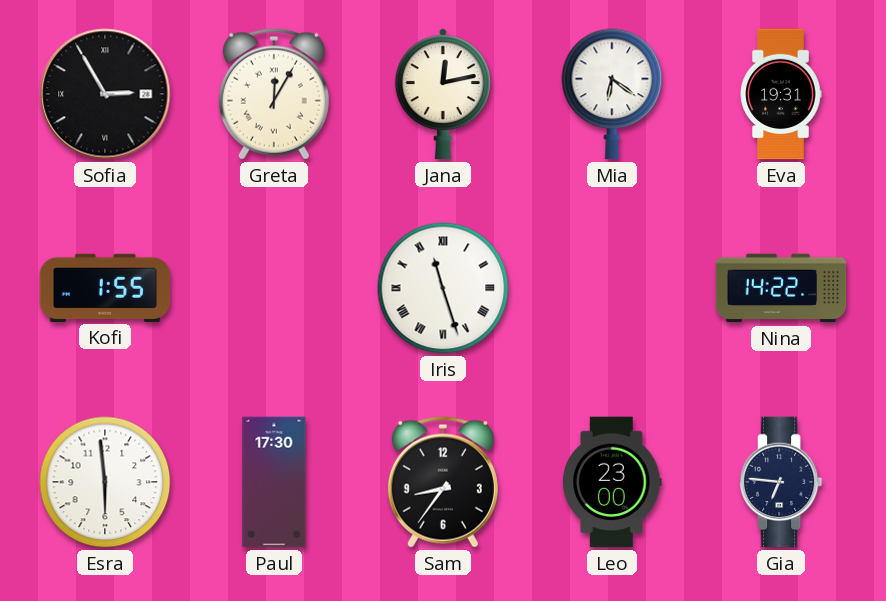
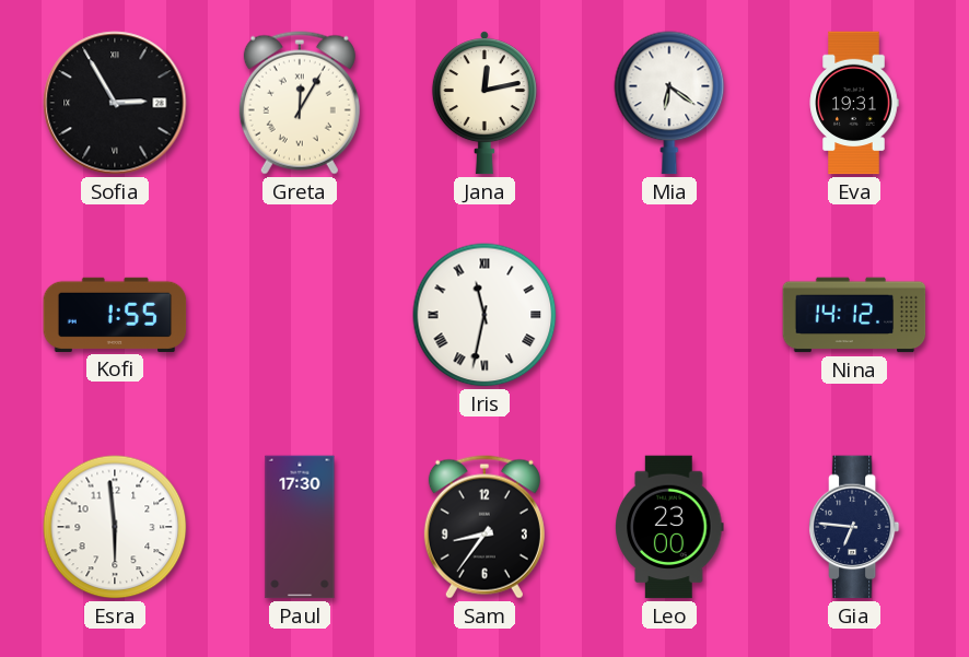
Iris: 11:27 -> 11:32
Nina: 14:22 -> 14:12
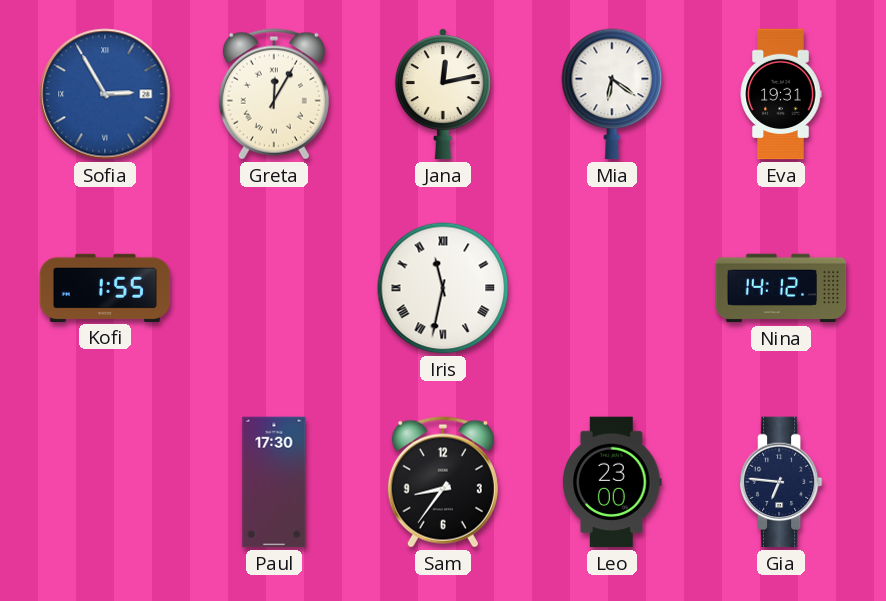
Sofia dial: black -> blue
Esra: 5:59 -> none
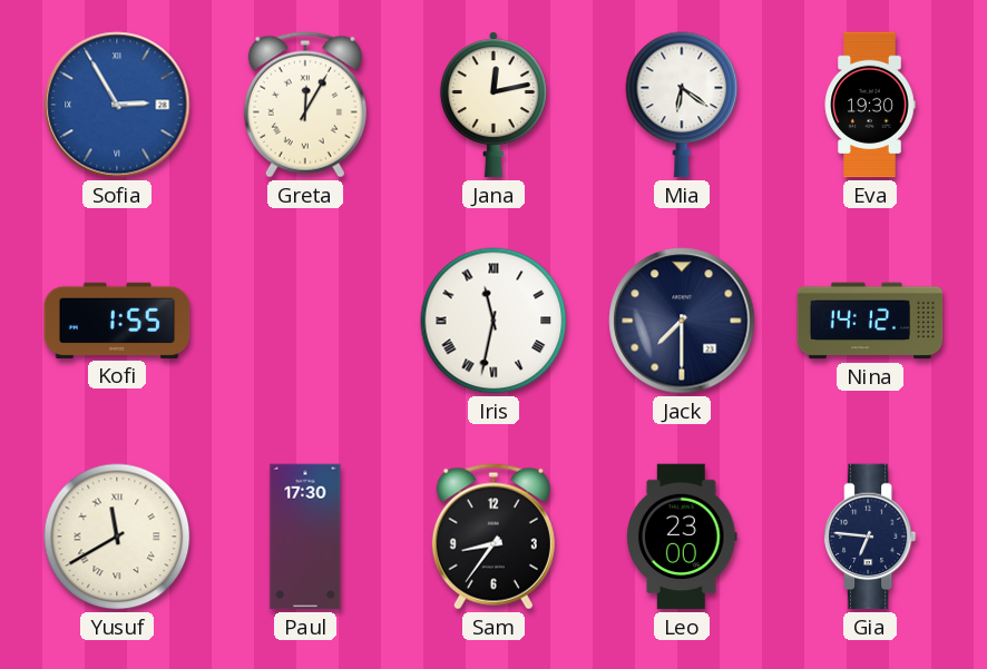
Eva: 19:31 -> 19:30
Jack: none -> 7:30
Yusuf: none -> 11:40
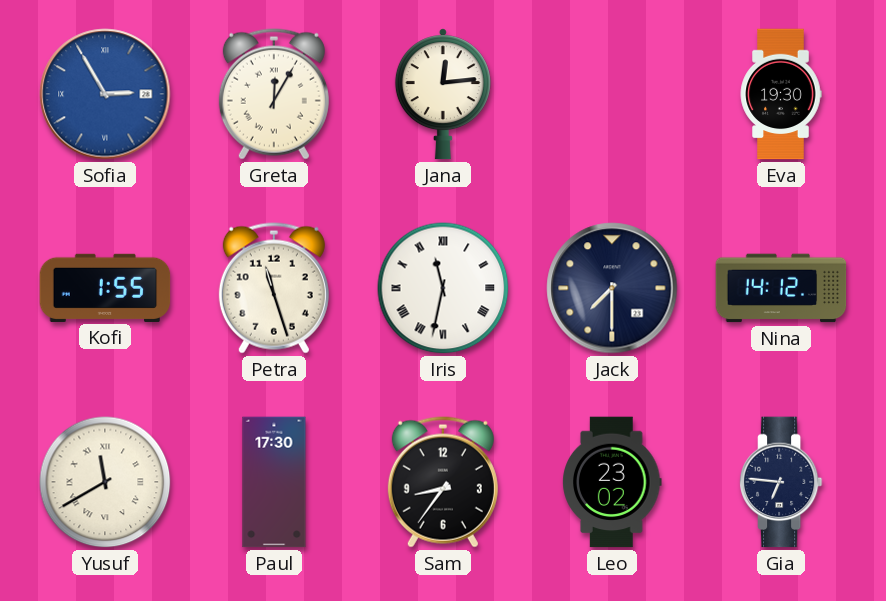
Jana: 12:13 -> 12:14
Mia: 6:21 -> none
Petra: none -> 11:27
Leo: 23:00 -> 23:02
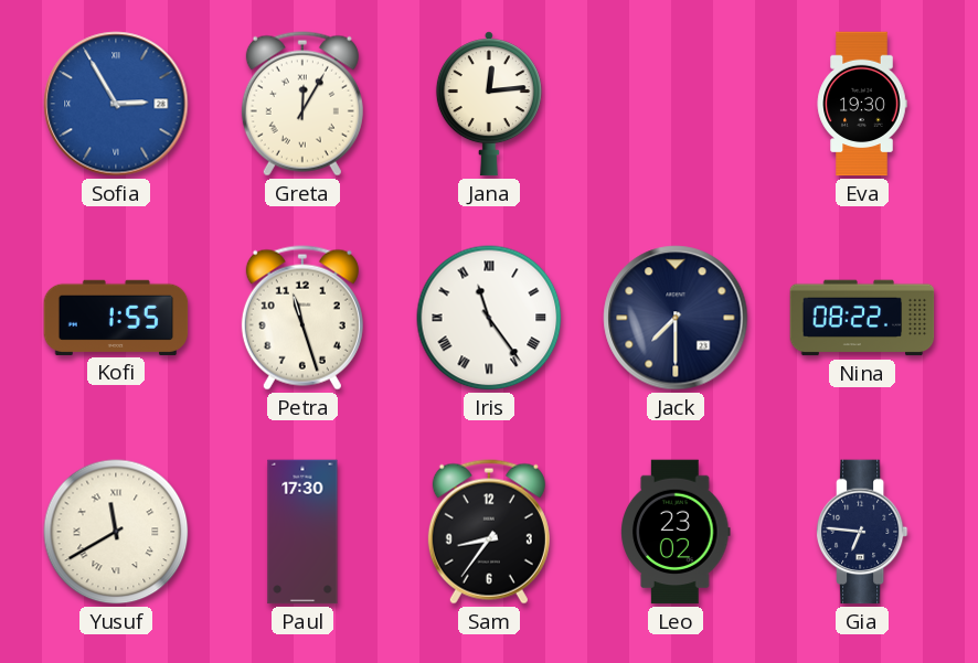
Iris: 11:32 -> 11:24
Nina: 14:12 -> 08:22
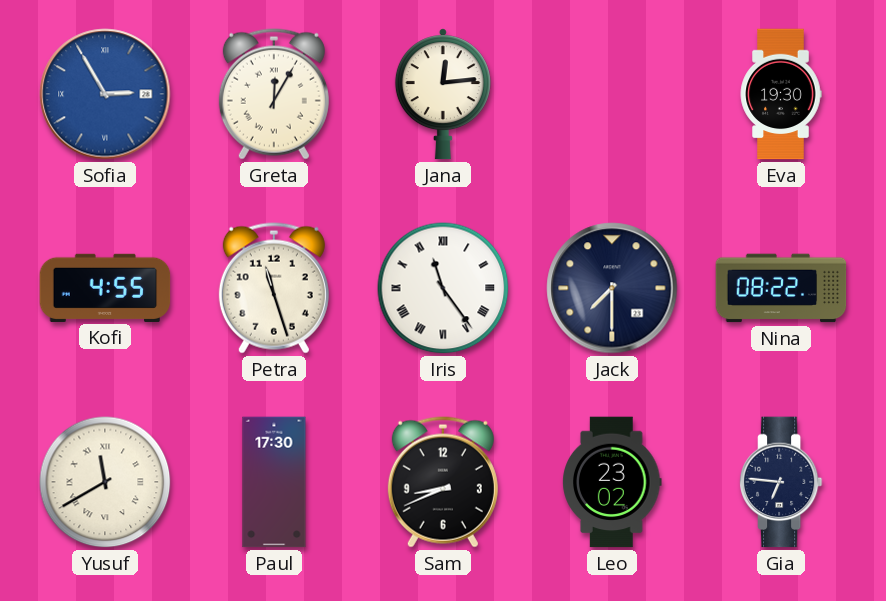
Kofi: 1:55 -> 4:55
Sam: 8:36 -> 8:41
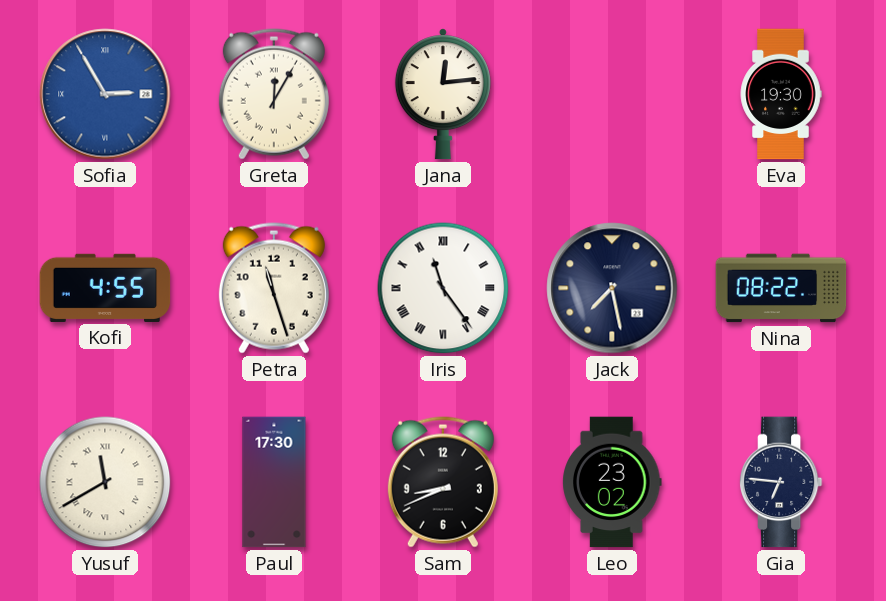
Jack: 7:30 -> 7:28
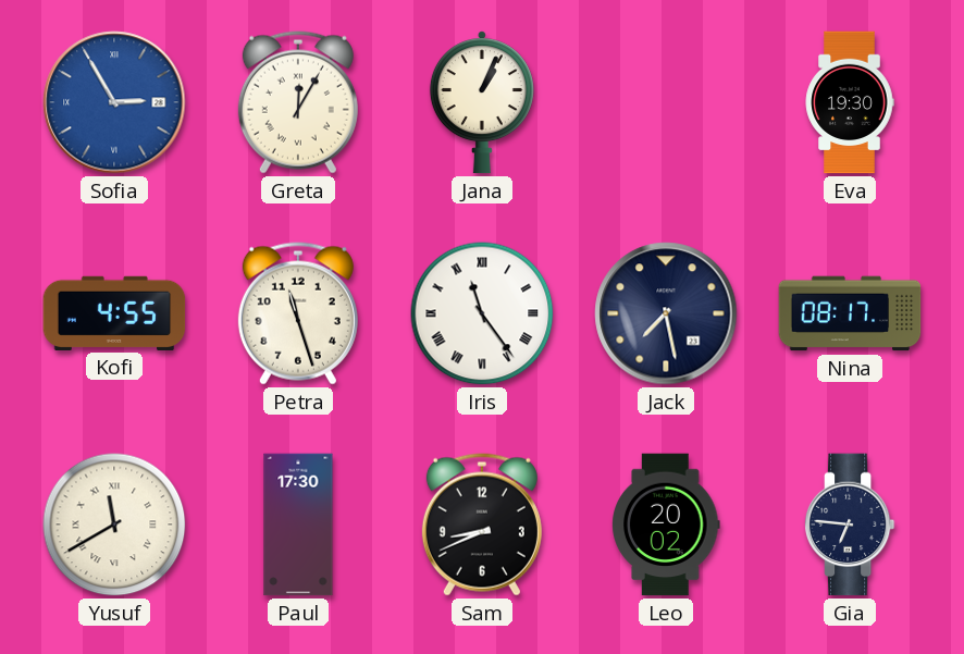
Jana: 12:14 -> 1:04
Nina: 08:22 -> 08:17
Leo: 23:02 -> 20:02
